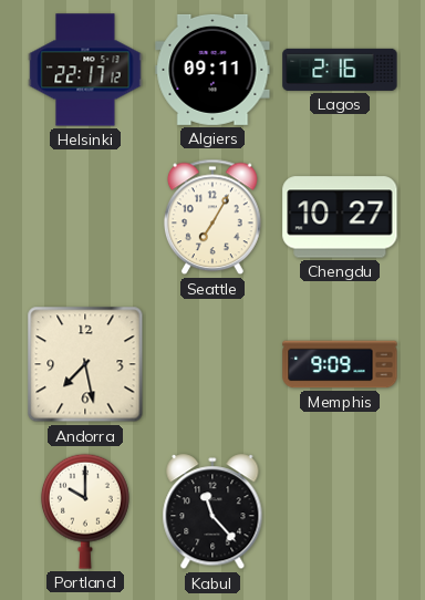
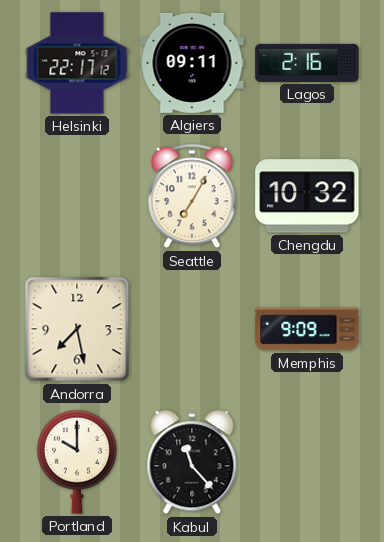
Chengdu: 10:27 -> 10:32
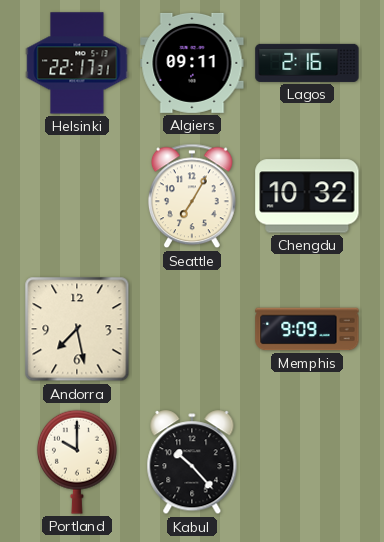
Helsinki: 22:17:12 -> 22:17:31
Kabul: 11:23 -> 10:23
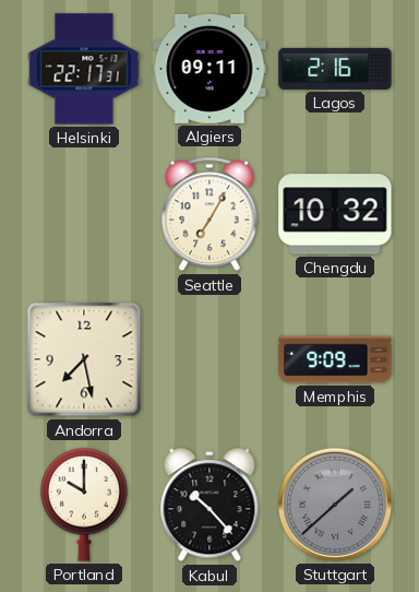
Stuttgart: none -> 1:38
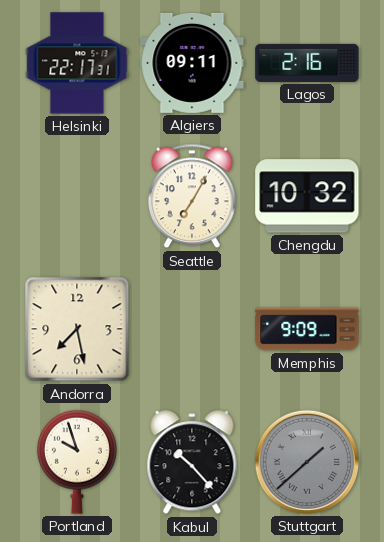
Portland: 10:00 -> 9:57
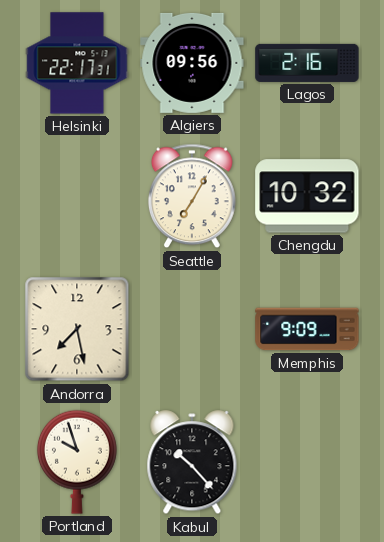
Algiers: 09:11 -> 09:56
Stuttgart: 1:38 -> none
